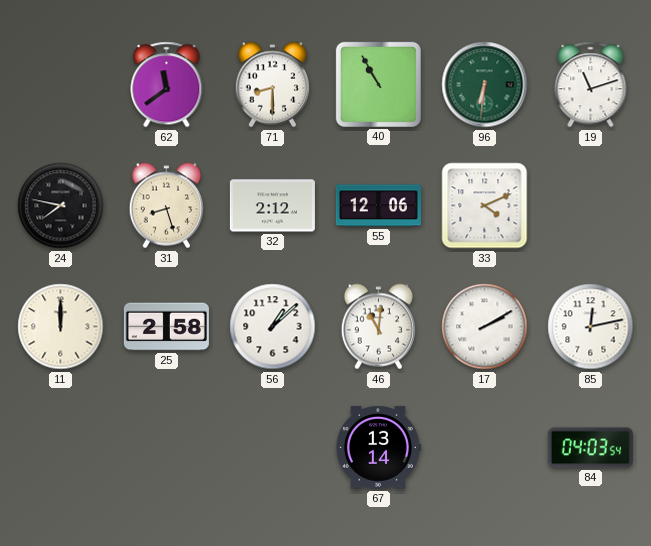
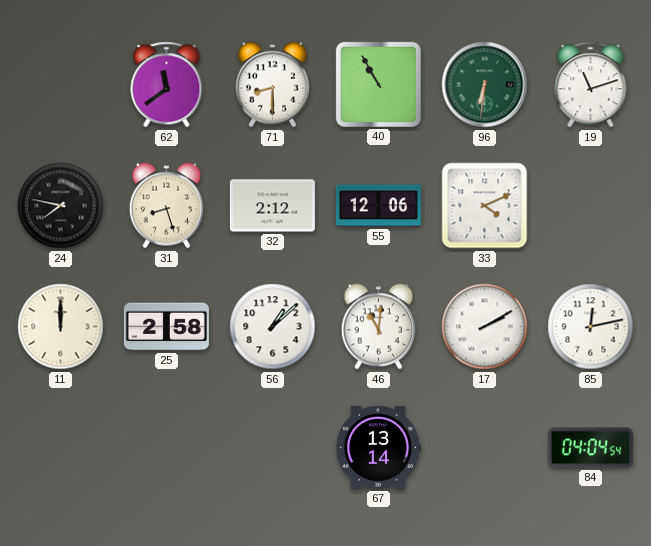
84: 04:03 -> 04:04
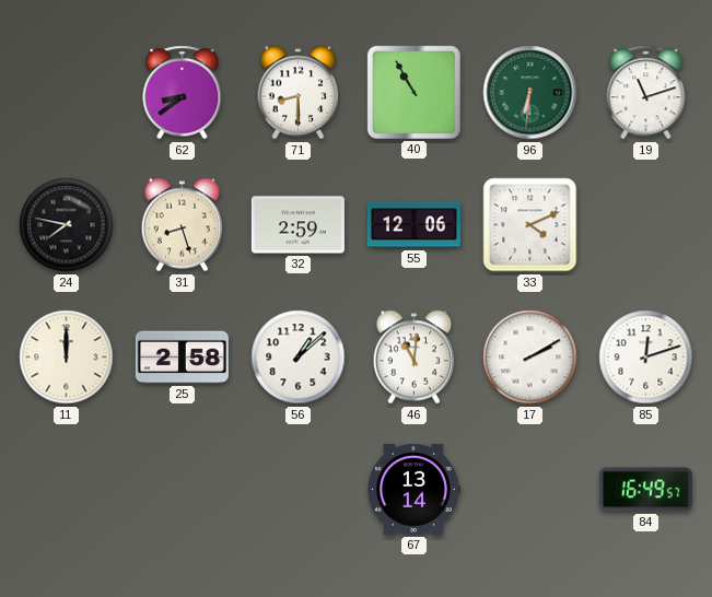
62: 11:39 -> 8:39
32: 2:12 -> 2:59
85: 12:13 -> 12:12
84: 04:04 -> 16:49
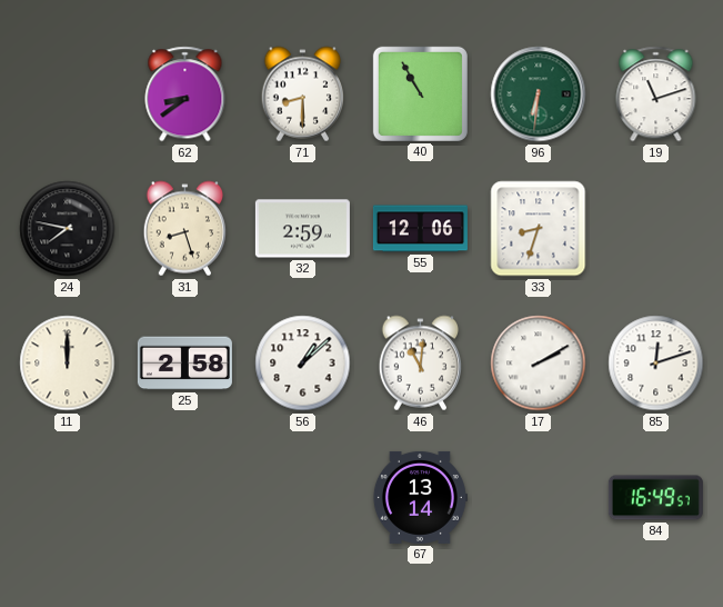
33: 4:11 -> 8:33
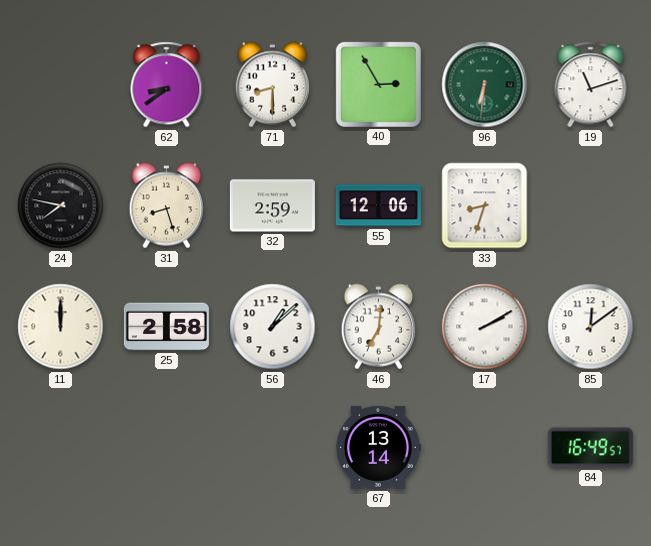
40: 10:55 -> 2:55
46: 11:01 -> 7:01
85: 12:12 -> 12:09
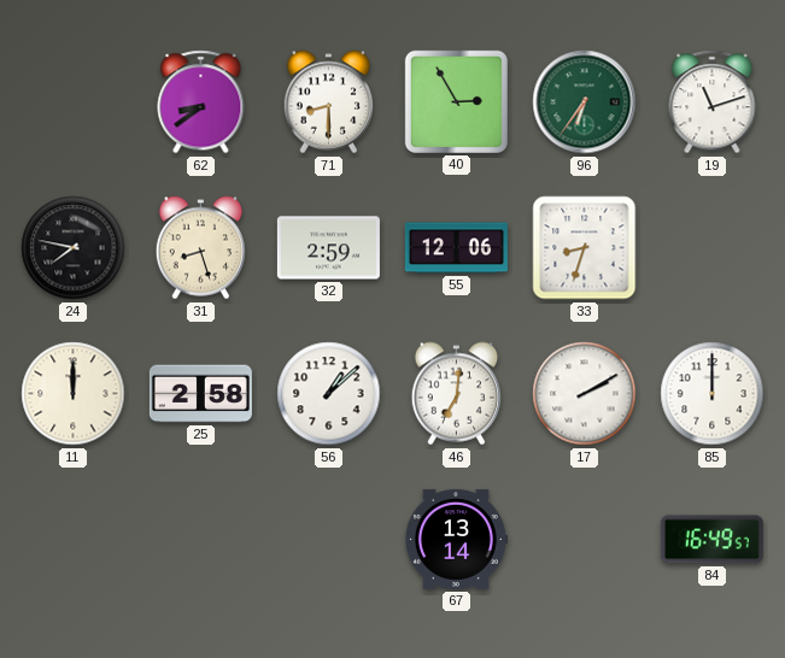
96: 6:31 -> 6:36
85: 12:09 -> 12:00
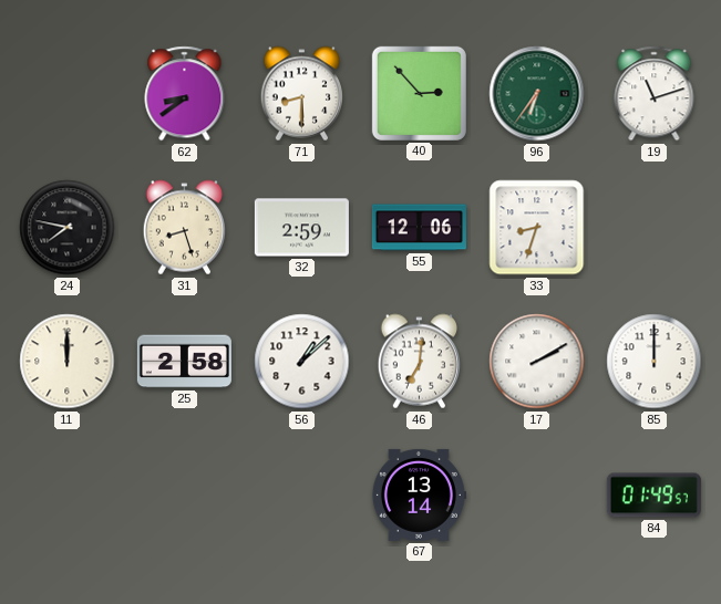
40: 2:55 -> 2:53
84: 16:49 -> 01:49
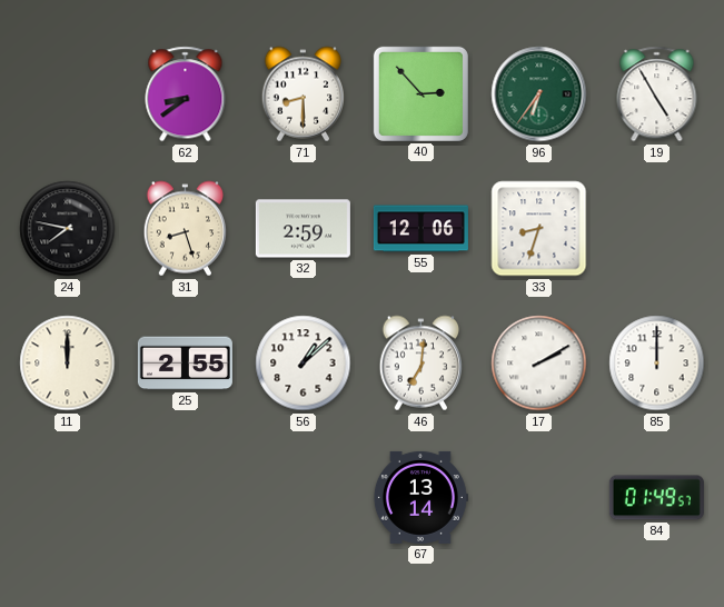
19: 11:12 -> 4:55
25: 2:58 -> 2:55
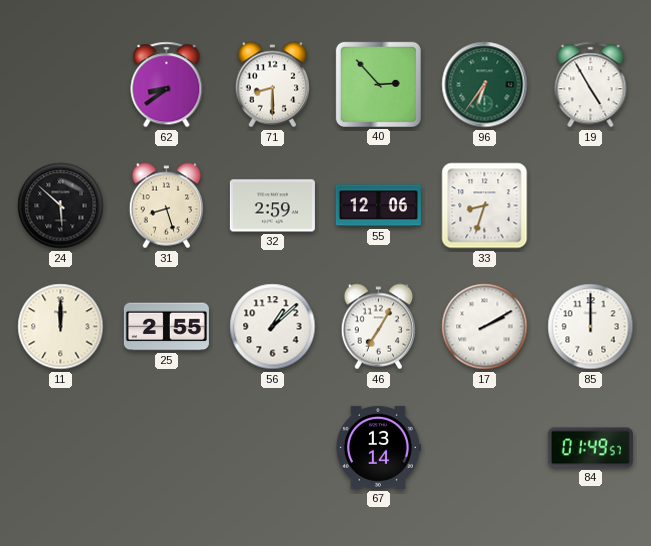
24: 7:47 -> 5:52
46: 7:01 -> 7:05
